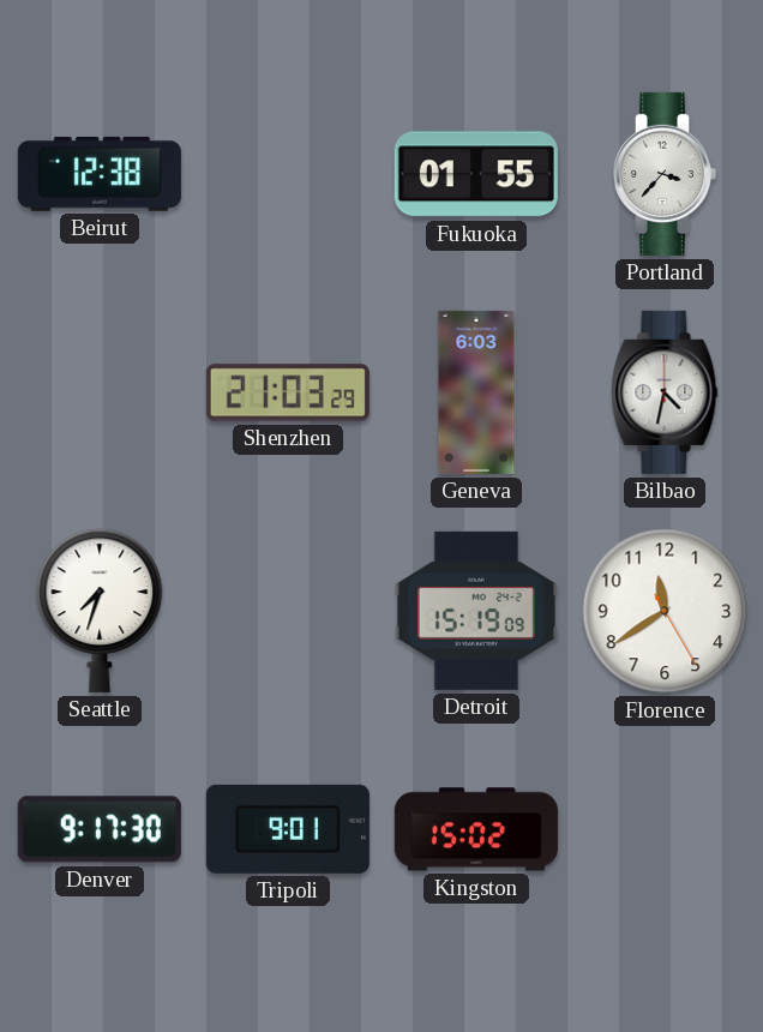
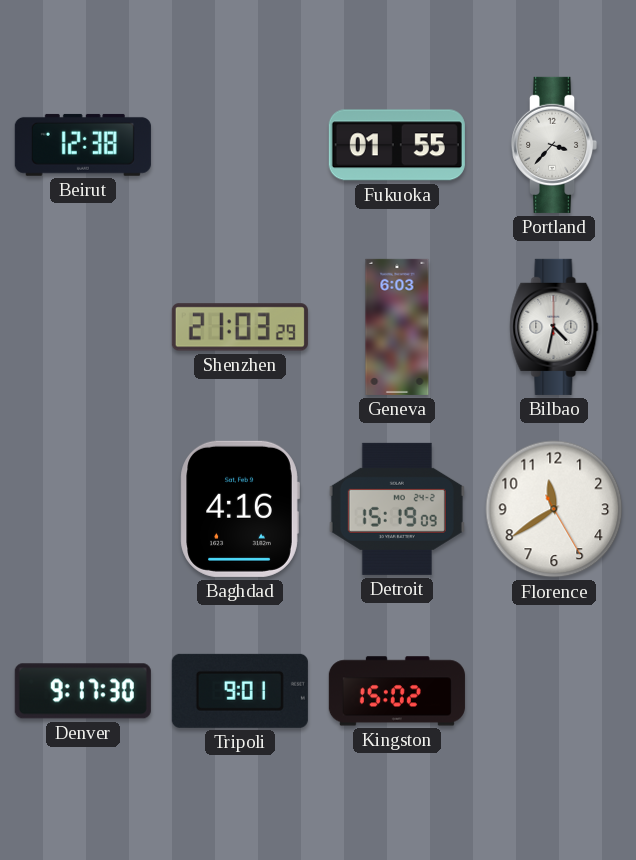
Seattle: 7:33 -> none
Baghdad: none -> 4:16
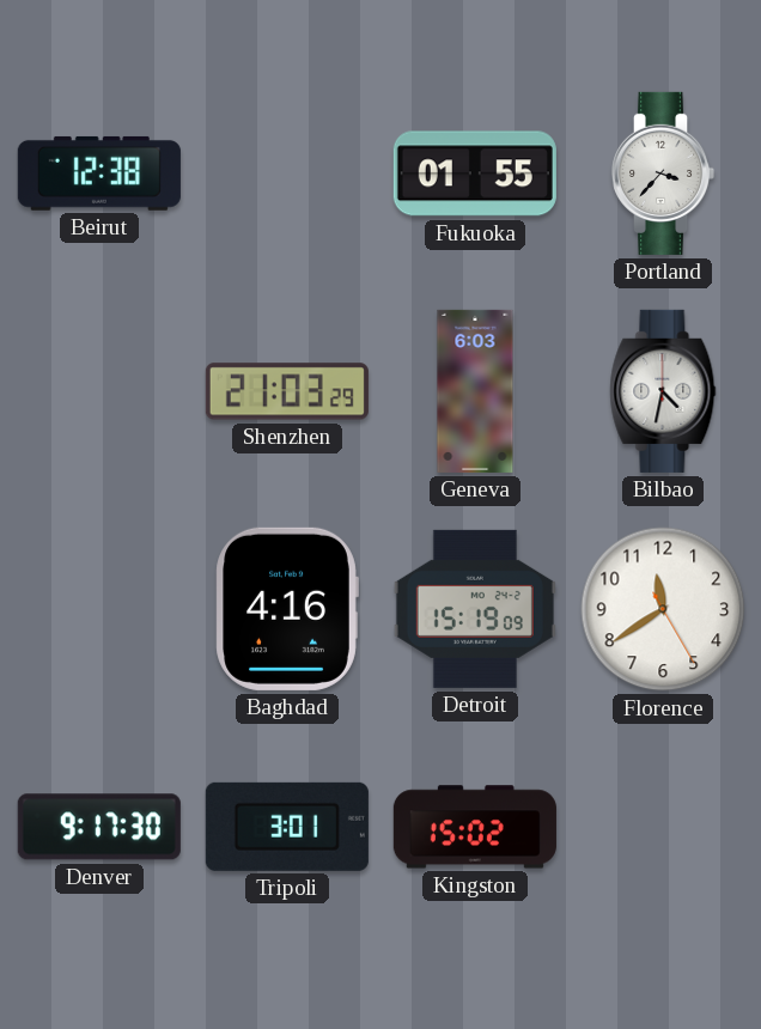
Tripoli: 9:01 -> 3:01
